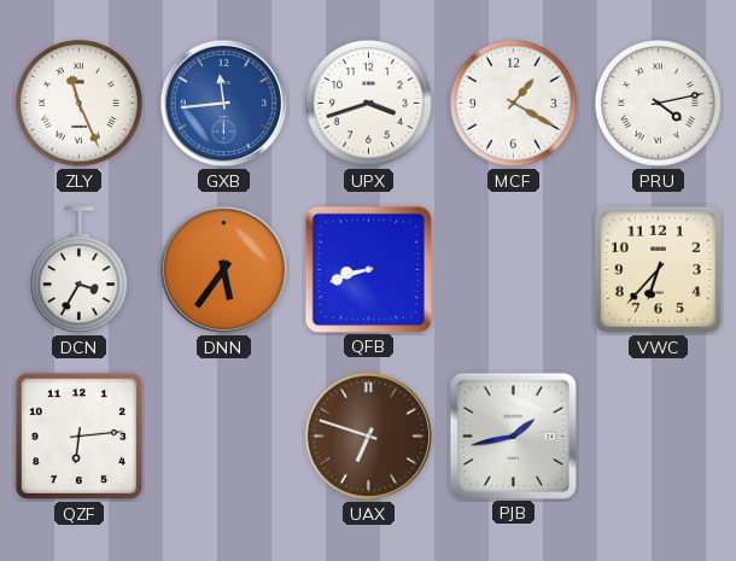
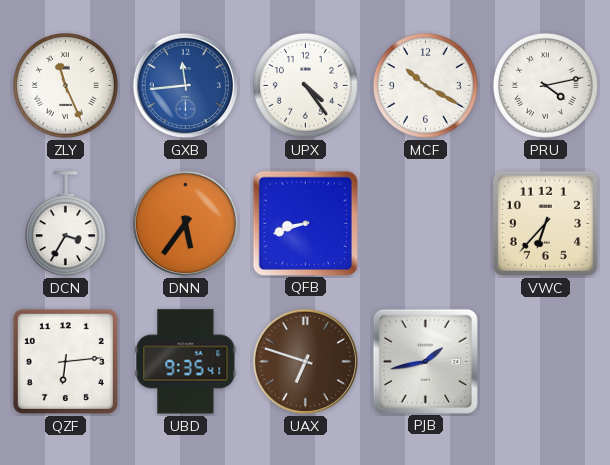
UPX: 3:42 -> 4:24
MCF: 1:20 -> 10:20
UBD: none -> 9:35
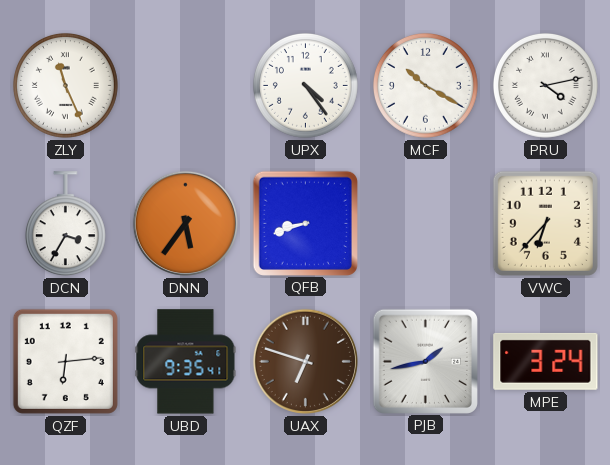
GXB: 11:44 -> none
MPE: none -> 3:24
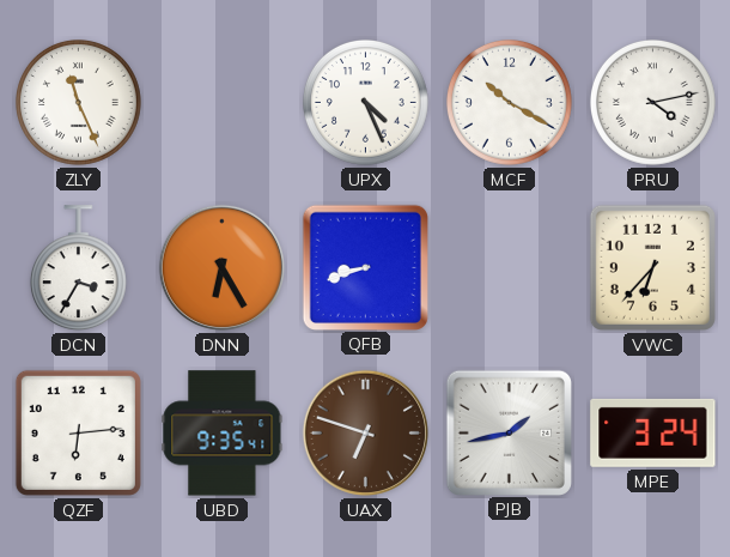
UPX: 4:24 -> 4:26
DNN: 5:36 -> 6:25
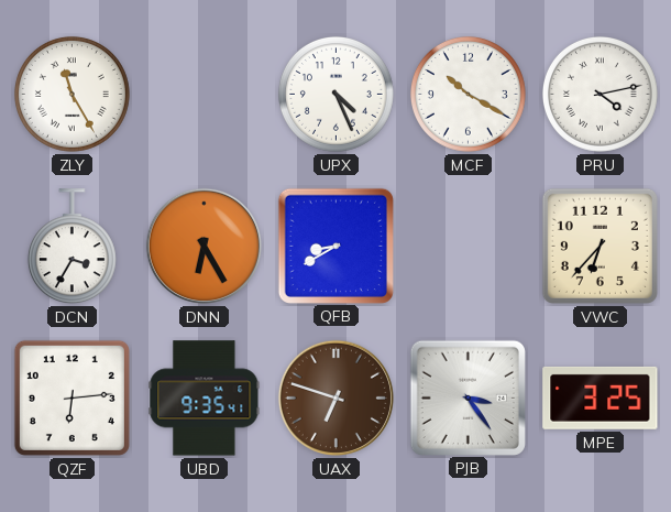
ZLY: 11:26 -> 11:25
QFB: 8:42 -> 8:40
PJB: 1:43 -> 3:24
MPE: 3:24 -> 3:25
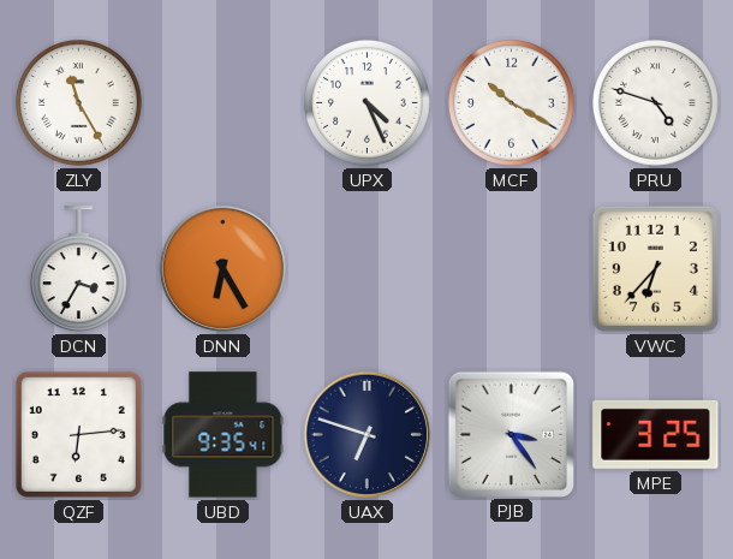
PRU: 4:13 -> 4:48
QFB: 8:40 -> none
UAX dial: brown -> navy
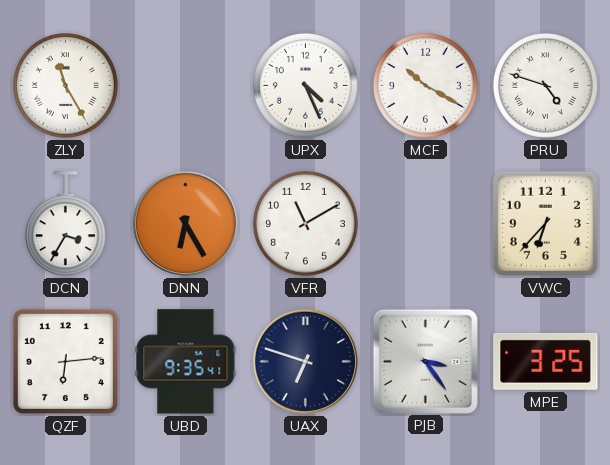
VFR: none -> 11:10
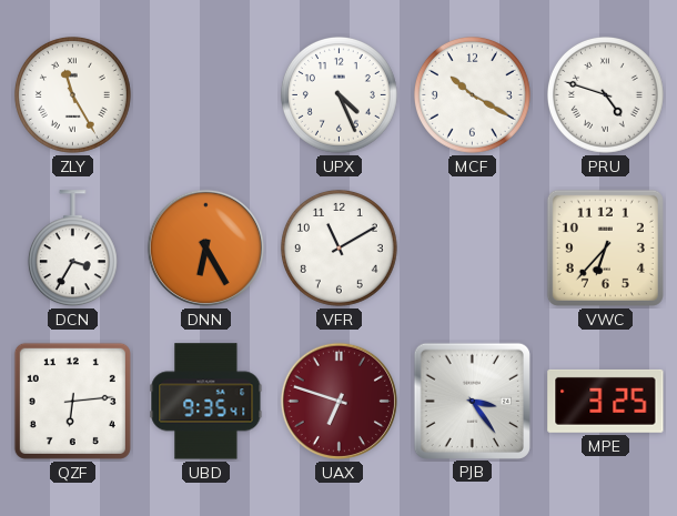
UAX dial: navy -> burgundy
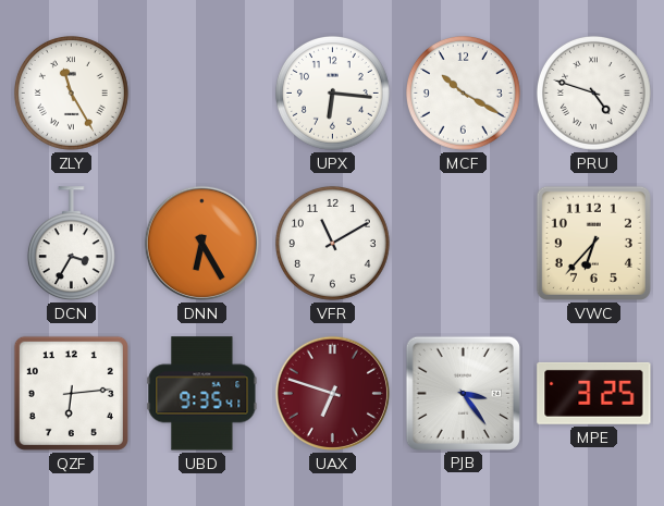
UPX: 4:26 -> 6:16
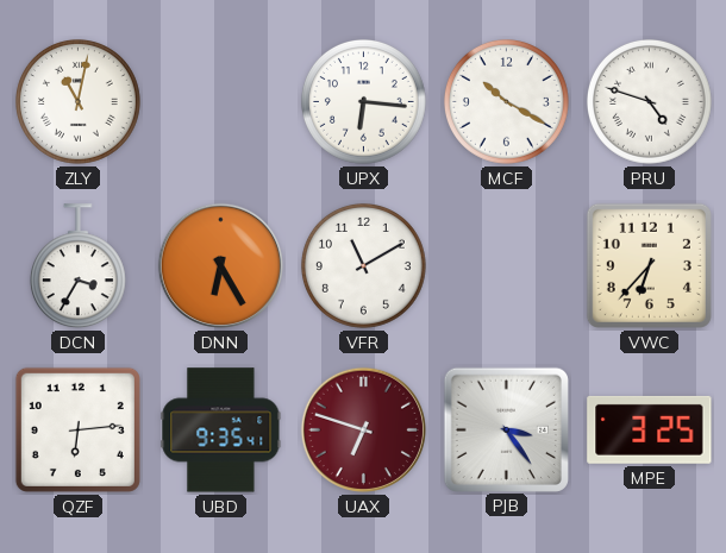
ZLY: 11:25 -> 11:02
